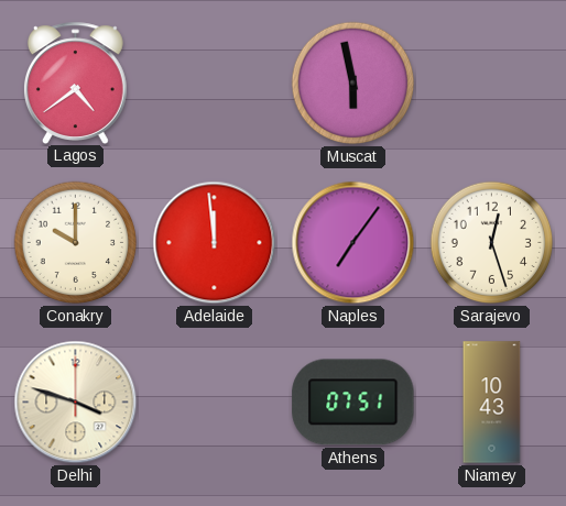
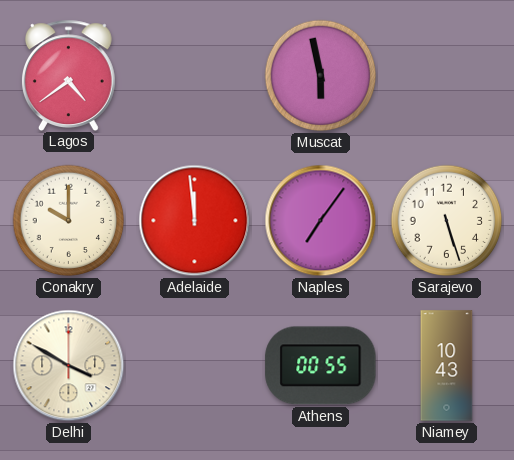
Sarajevo: 12:27 -> 5:27
Delhi: 3:48 -> 3:50
Athens: 07:51 -> 00:55
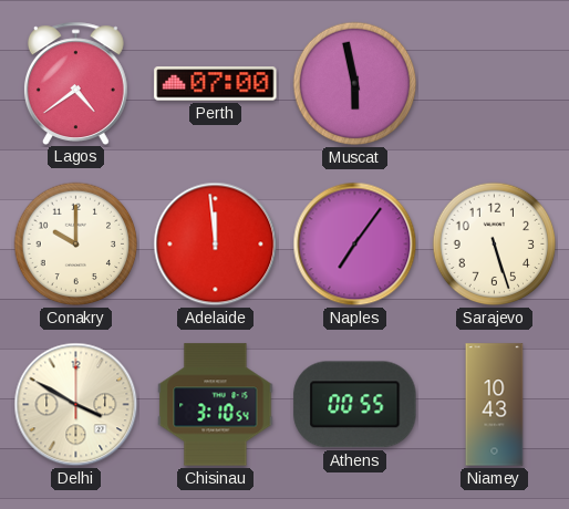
Perth: none -> 07:00
Chisinau: none -> 3:10
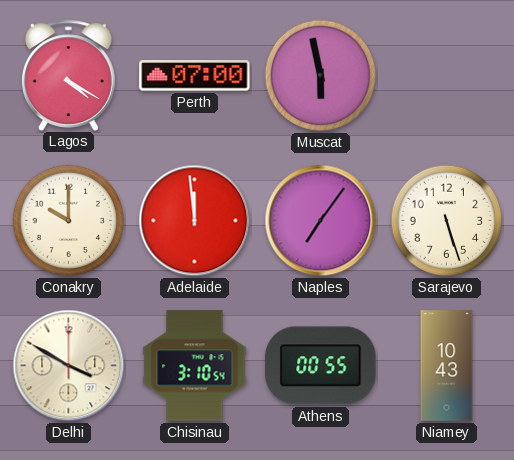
Lagos: 4:39 -> 4:20
